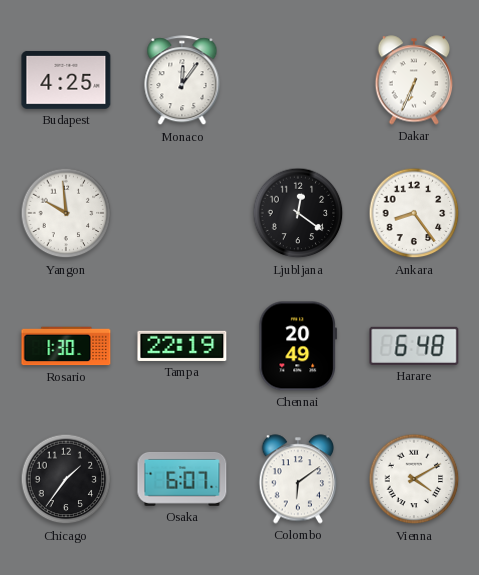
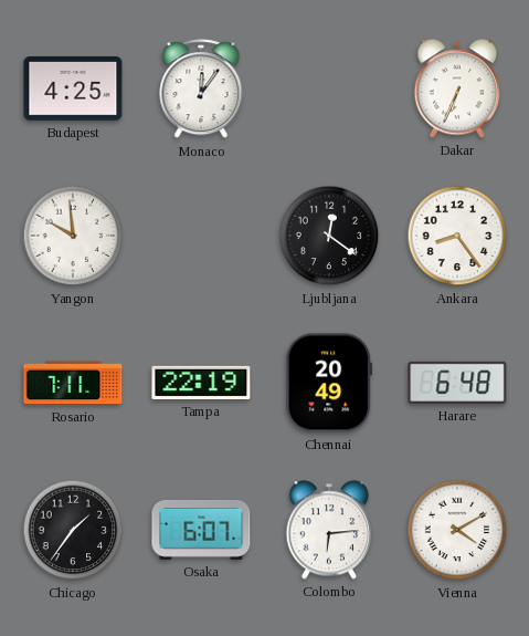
Rosario: 1:30 -> 7:11
Colombo: 6:09 -> 6:14
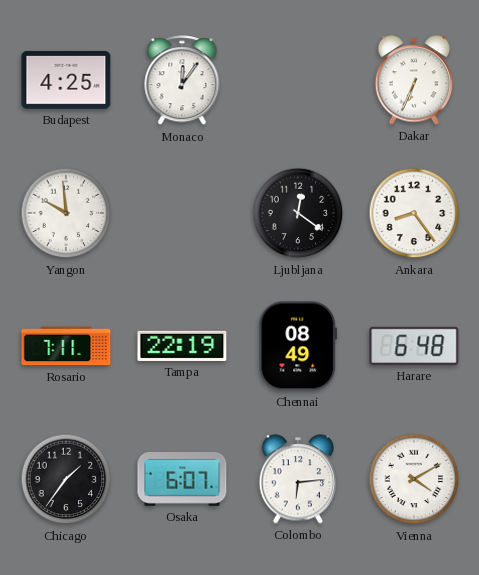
Chennai: 20:49 -> 08:49
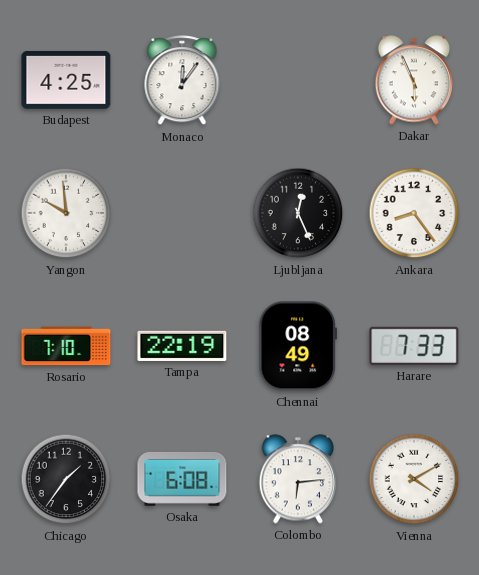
Dakar: 6:34 -> 5:56
Ljubljana: 12:21 -> 12:26
Rosario: 7:11 -> 7:10
Harare: 6:48 -> 7:33
Osaka: 6:07 -> 6:08
